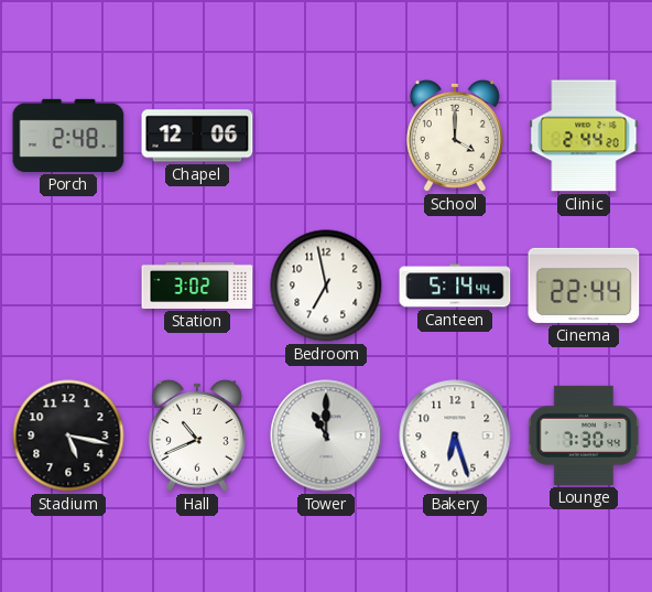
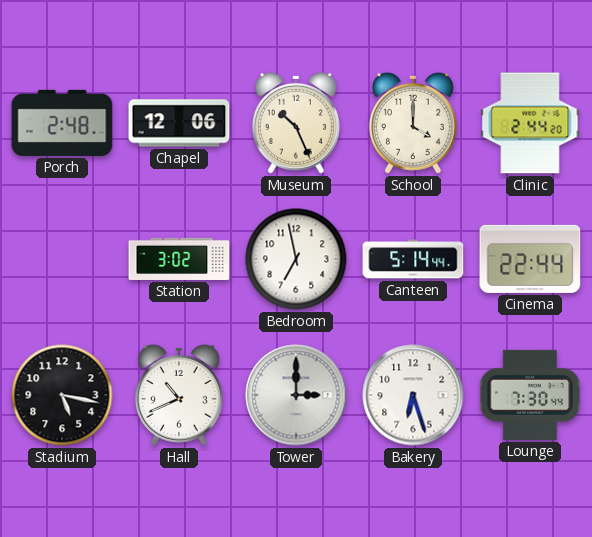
Museum: none -> 10:26
Tower: 11:00 -> 3:00
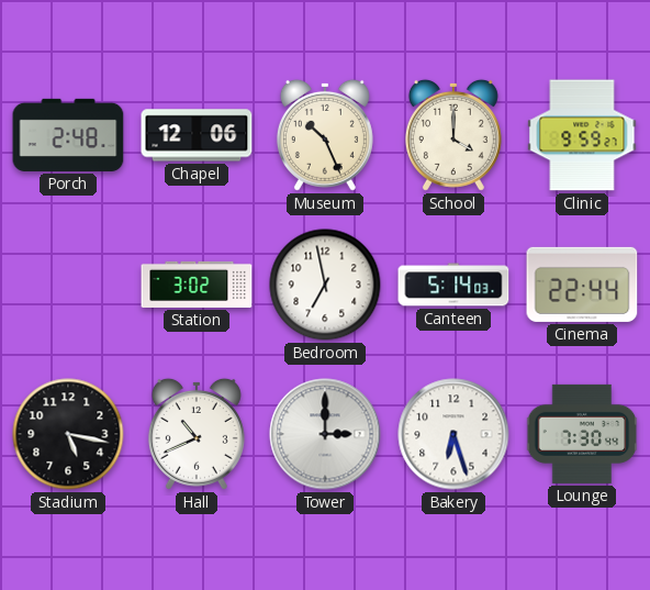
Clinic: 2:44 -> 9:59
Canteen: 5:14:44 -> 5:14:03
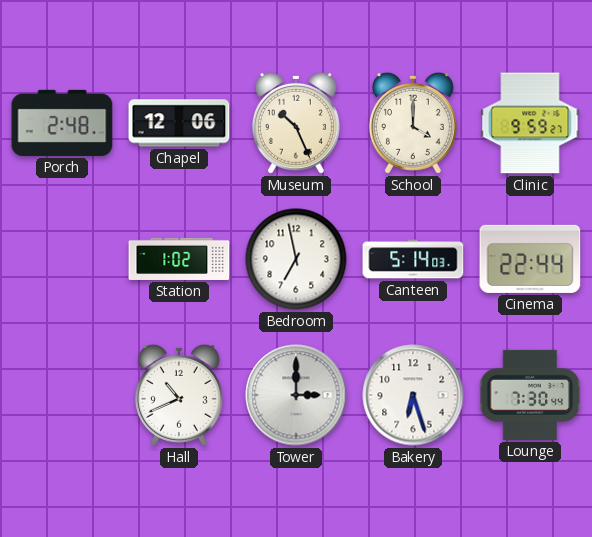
Station: 3:02 -> 1:02
Stadium: 5:17 -> none
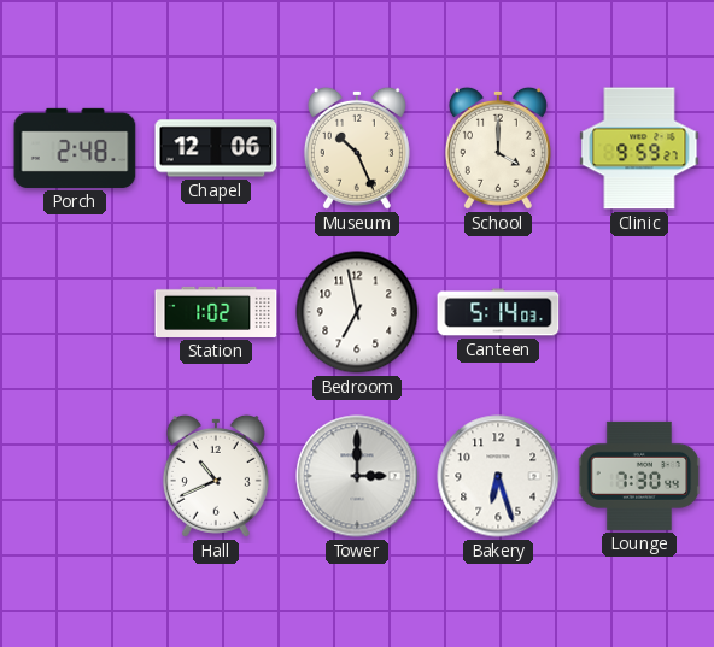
Cinema: 22:44 -> none
